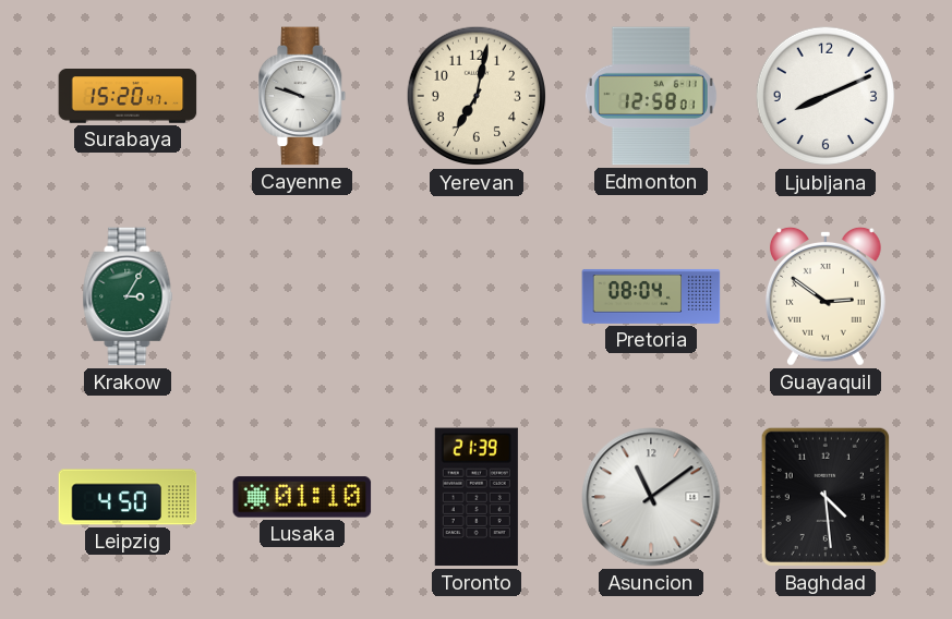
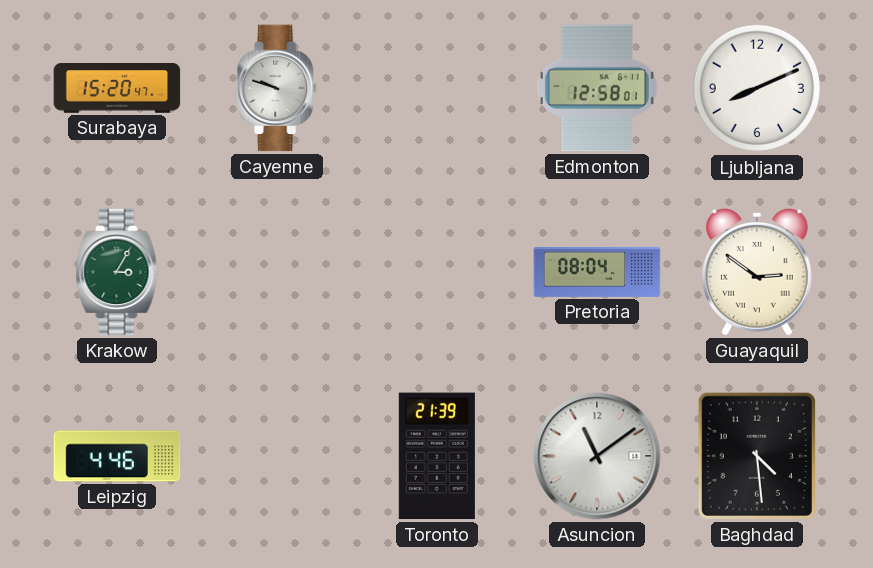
Yerevan: 7:02 -> none
Leipzig: 4:50 -> 4:46
Lusaka: 01:10 -> none
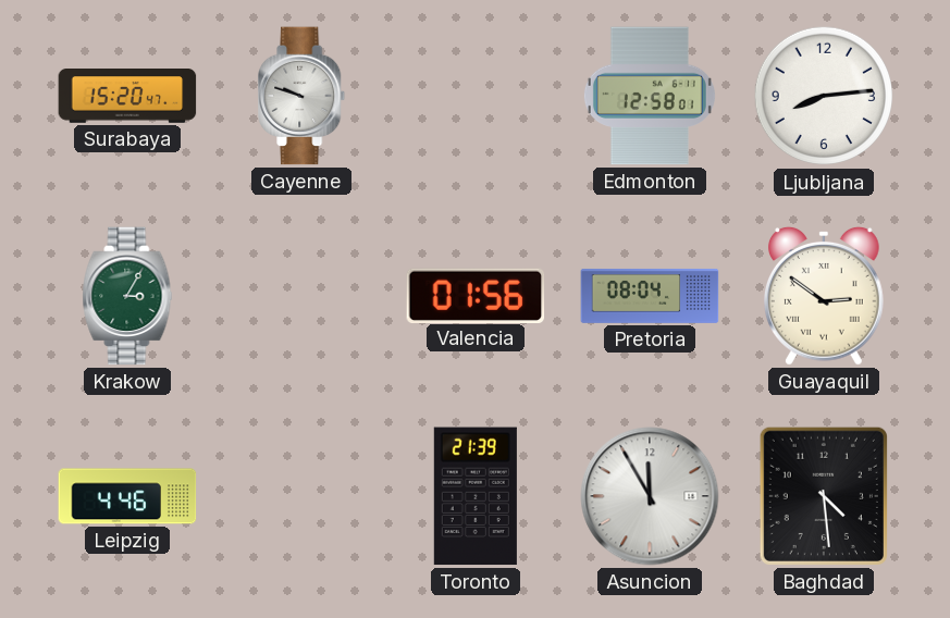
Ljubljana: 8:11 -> 8:14
Valencia: none -> 01:56
Asuncion: 11:09 -> 11:55
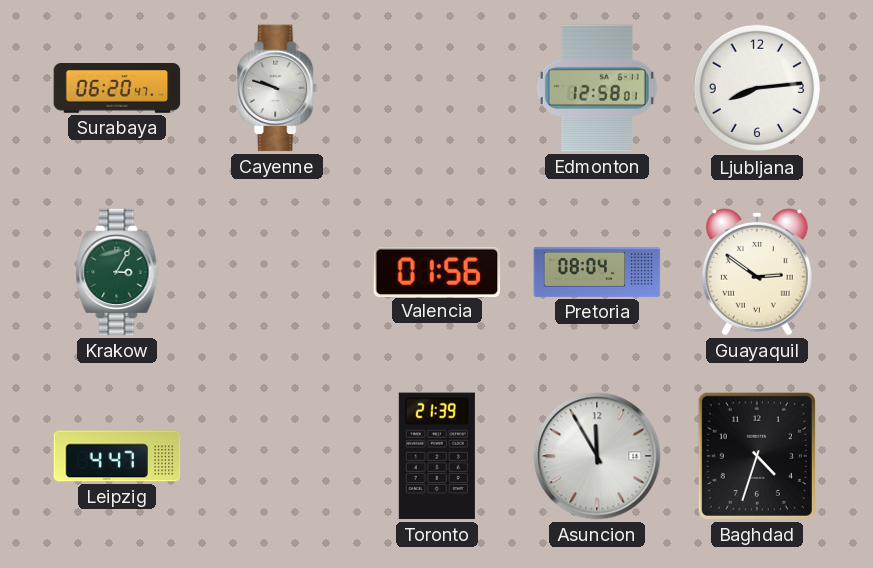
Surabaya: 15:20 -> 06:20
Leipzig: 4:46 -> 4:47
Baghdad: 4:29 -> 4:33
